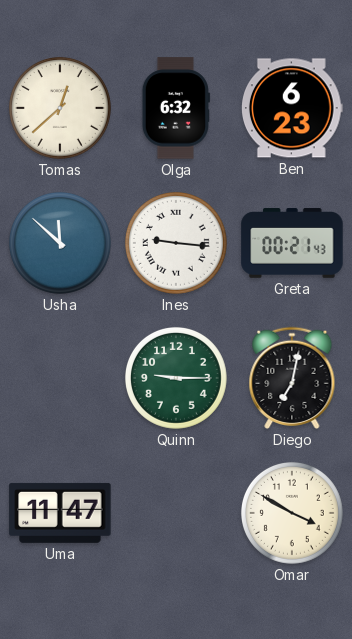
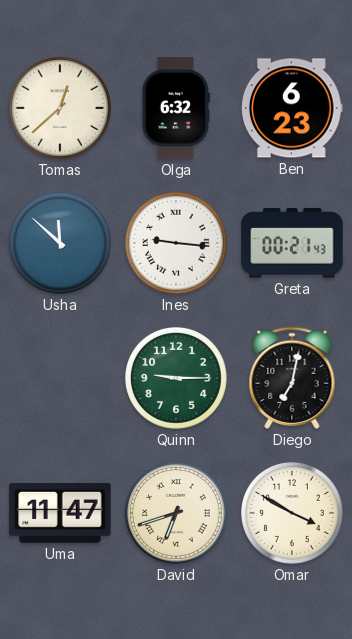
David: none -> 6:42
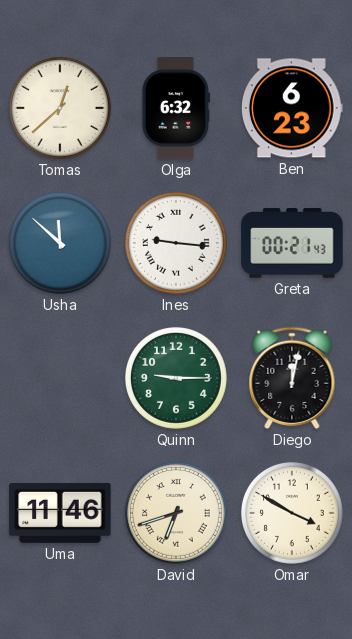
Diego: 7:02 -> 12:02
Uma: 11:47 -> 11:46
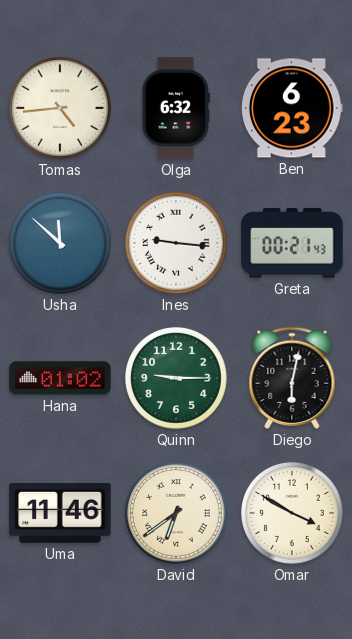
Tomas: 12:38 -> 4:44
Hana: none -> 01:02
Diego: 12:02 -> 6:02
David: 6:42 -> 6:39
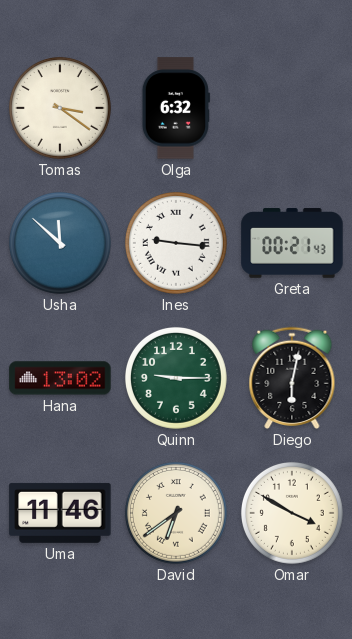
Tomas: 4:44 -> 3:21
Ben: 6:23 -> none
Hana: 01:02 -> 13:02
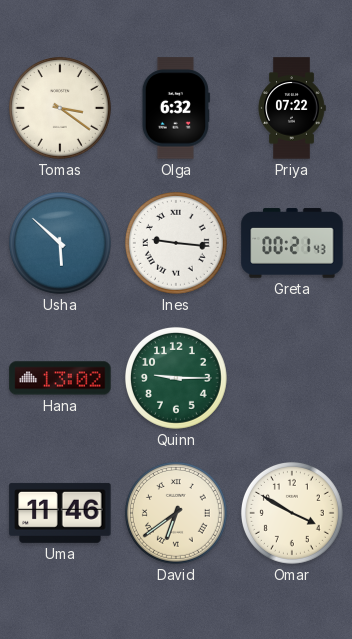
Priya: none -> 07:22
Usha: 11:52 -> 5:52
Diego: 6:02 -> none
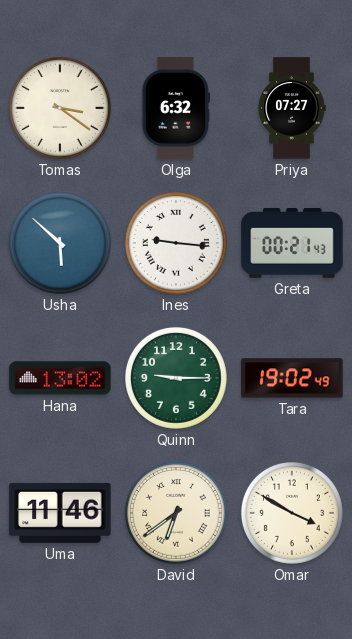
Priya: 07:22 -> 07:27
Tara: none -> 19:02
